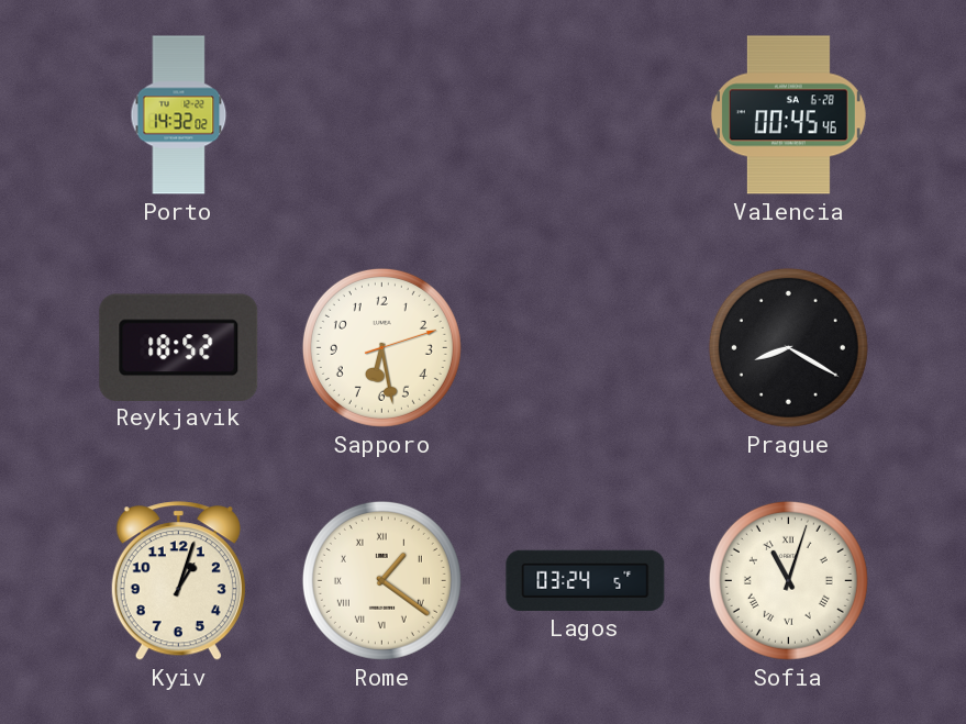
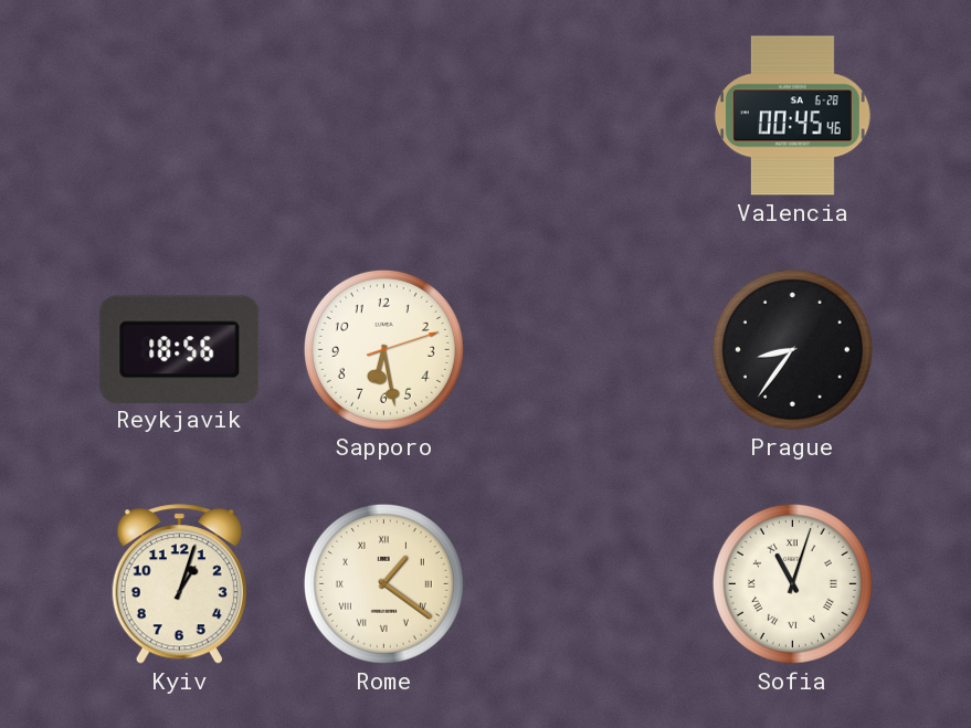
Porto: 14:32 -> none
Reykjavik: 18:52 -> 18:56
Prague: 8:20 -> 8:36
Lagos: 03:24 -> none
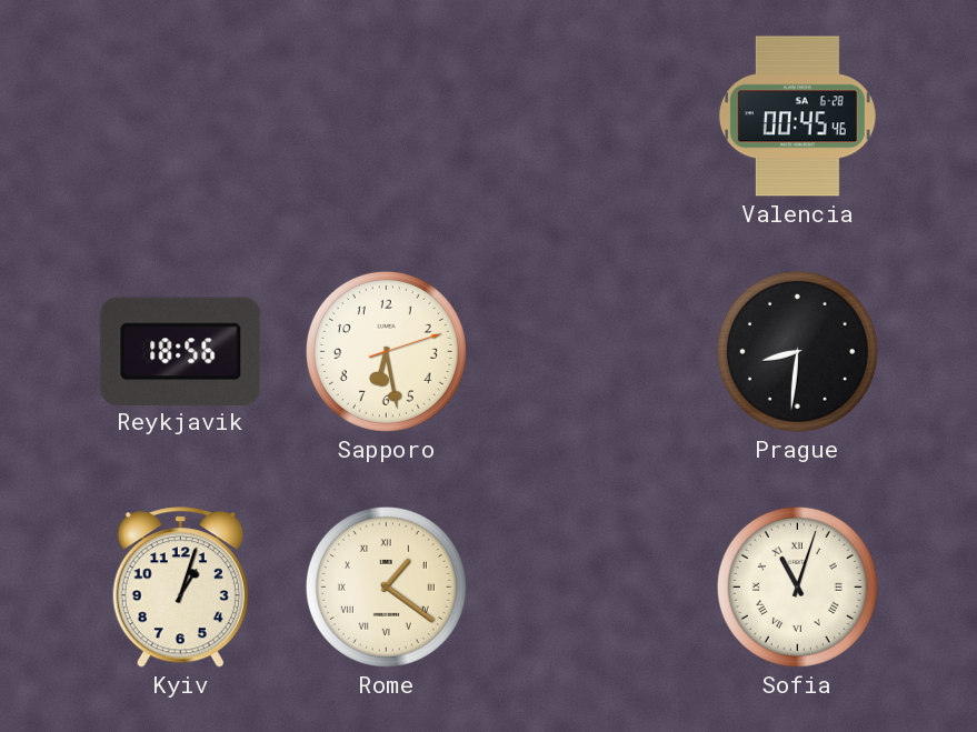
Prague: 8:36 -> 8:31
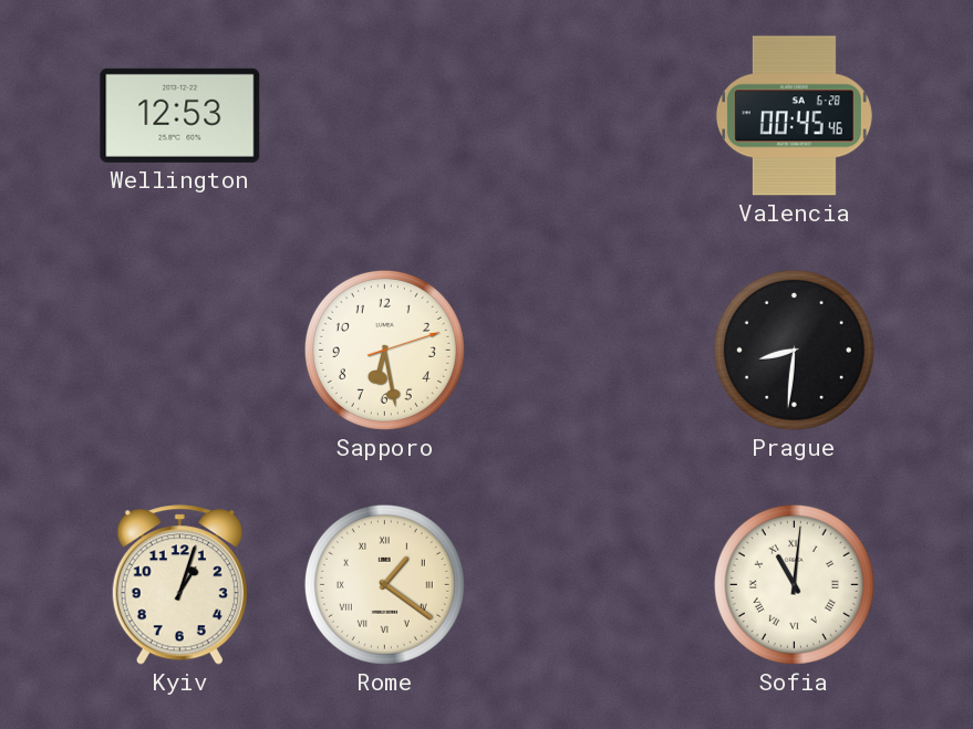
Wellington: none -> 12:53
Reykjavik: 18:56 -> none
Sofia: 11:03 -> 11:01
